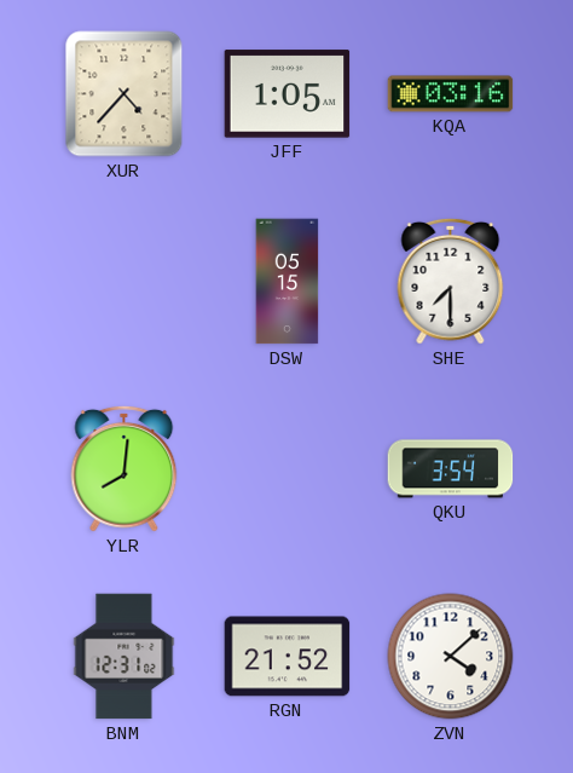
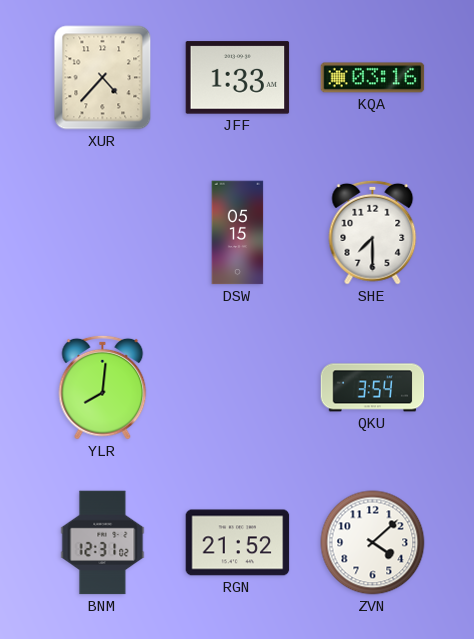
JFF: 1:05 -> 1:33
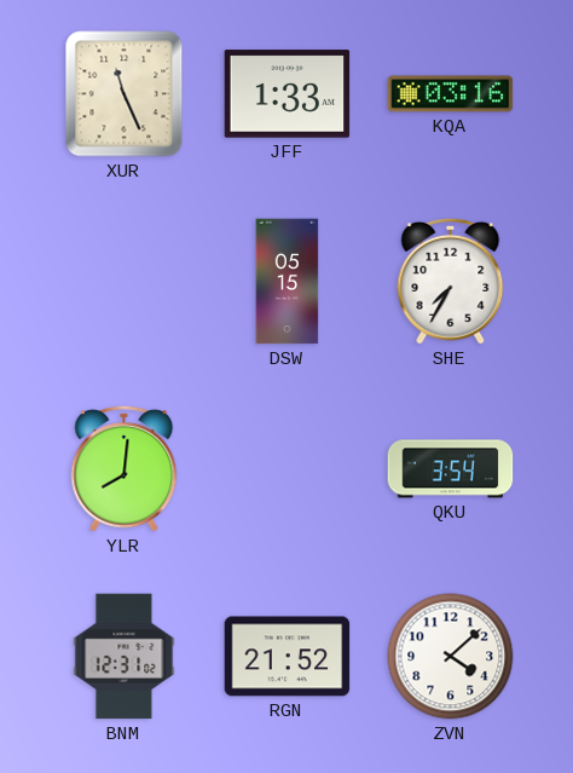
XUR: 4:37 -> 11:26
SHE: 7:30 -> 7:35
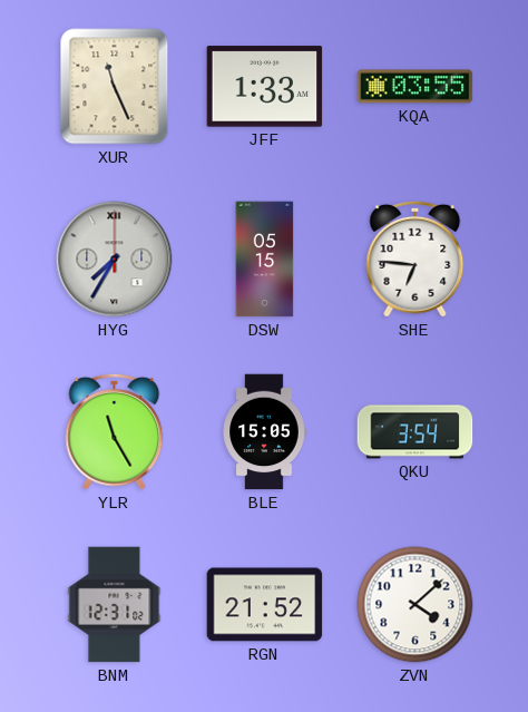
KQA: 03:16 -> 03:55
HYG: none -> 7:35
SHE: 7:35 -> 6:46
YLR: 8:01 -> 11:25
BLE: none -> 15:05
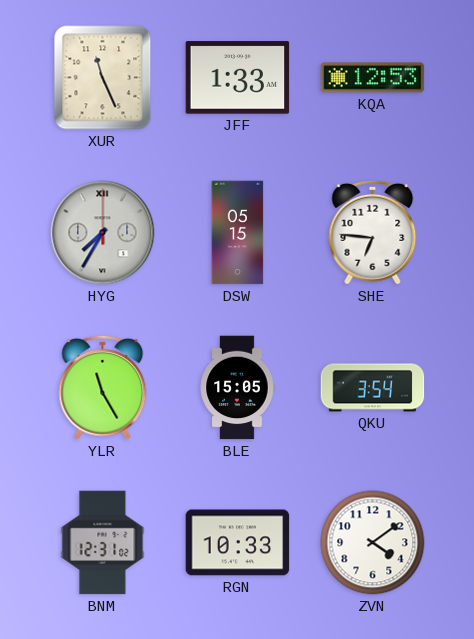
KQA: 03:55 -> 12:53
RGN: 21:52 -> 10:33
ZVN: 4:08 -> 4:09
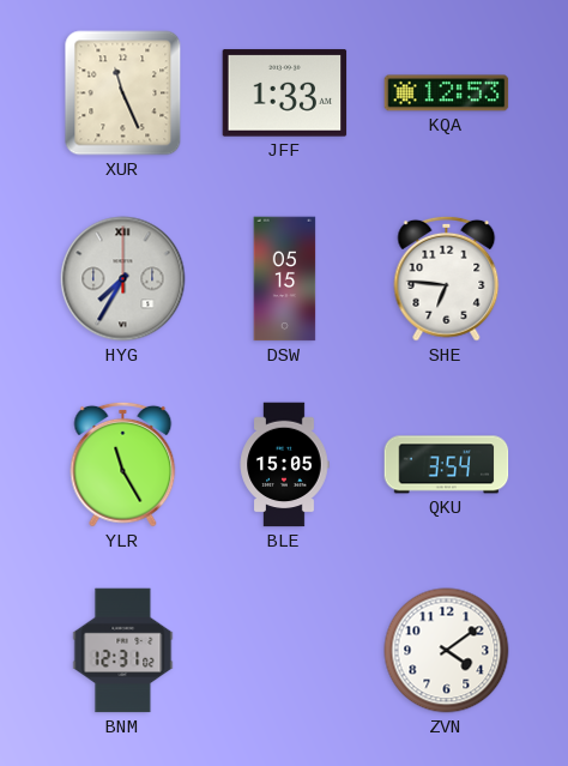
RGN: 10:33 -> none
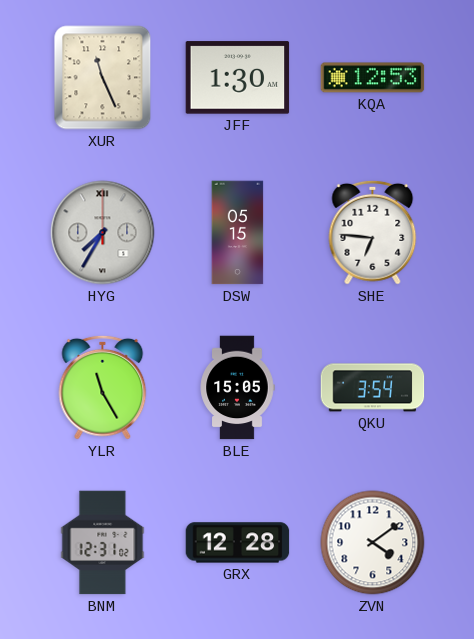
JFF: 1:33 -> 1:30
GRX: none -> 12:28
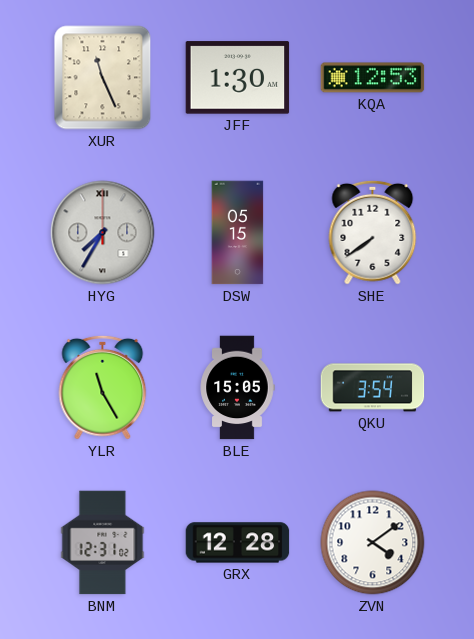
SHE: 6:46 -> 7:39
